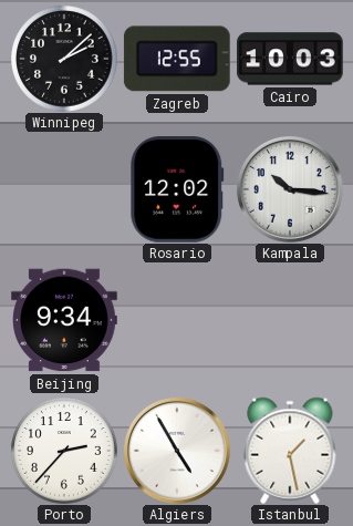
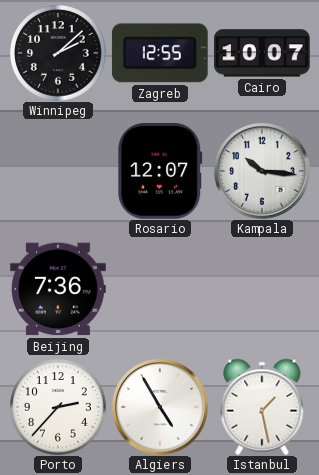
Cairo: 10:03 -> 10:07
Rosario: 12:02 -> 12:07
Beijing: 9:34 -> 7:36
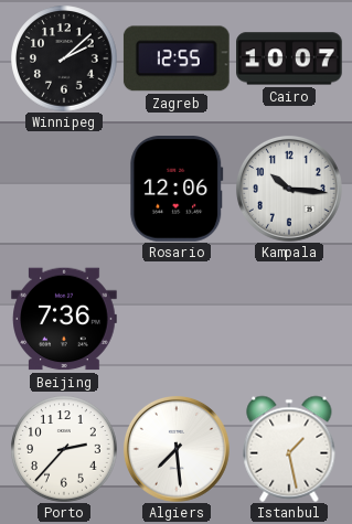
Rosario: 12:07 -> 12:06
Algiers: 4:55 -> 7:29
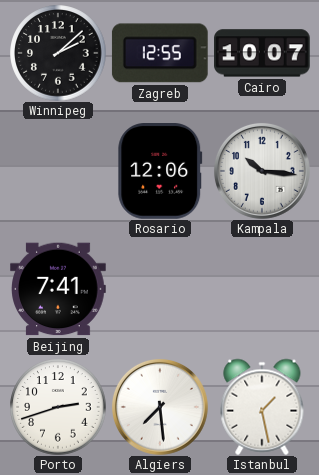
Beijing: 7:36 -> 7:41
Porto: 2:37 -> 2:42
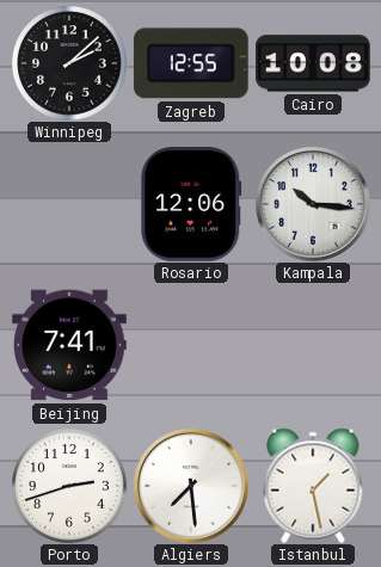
Cairo: 10:07 -> 10:08
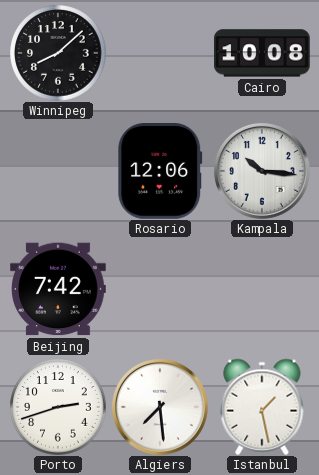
Winnipeg: 2:08 -> 8:08
Zagreb: 12:55 -> none
Beijing: 7:41 -> 7:42
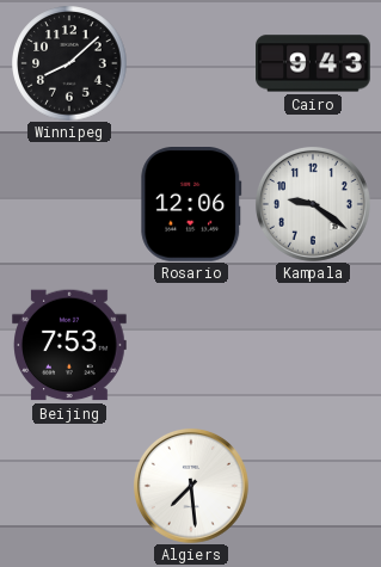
Cairo: 10:08 -> 9:43
Kampala: 10:16 -> 9:21
Beijing: 7:42 -> 7:53
Porto: 2:42 -> none
Istanbul: 1:28 -> none
